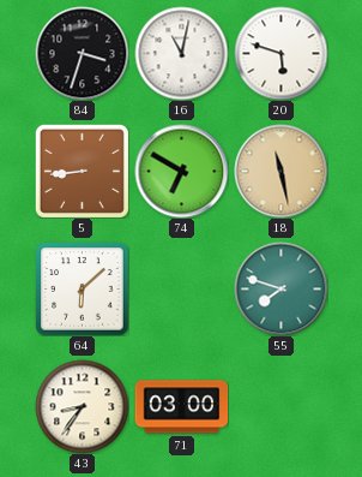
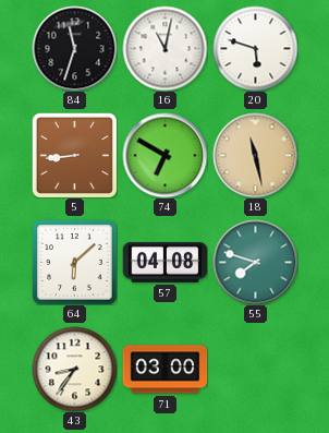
84: 3:33 -> 11:33
57: none -> 04:08
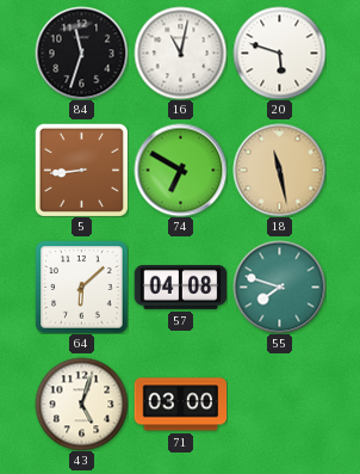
43: 8:36 -> 5:03
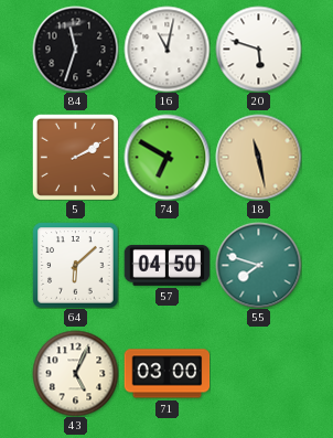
5: 8:44 -> 2:10
57: 04:08 -> 04:50
43: 5:03 -> 5:04
